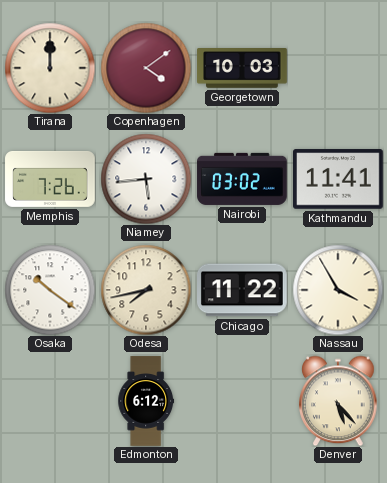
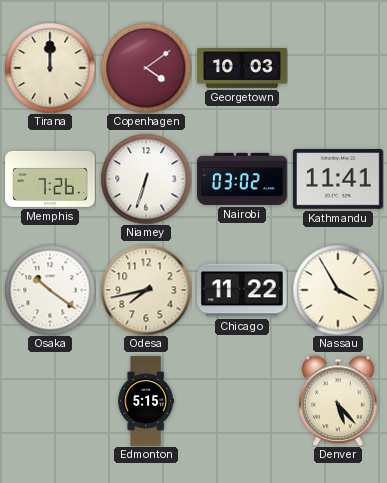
Niamey: 5:44 -> 6:33
Edmonton: 6:12 -> 5:15
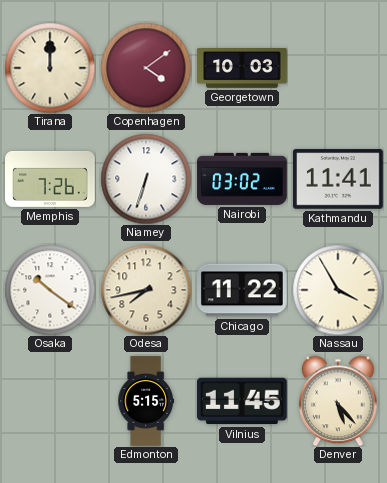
Vilnius: none -> 11:45
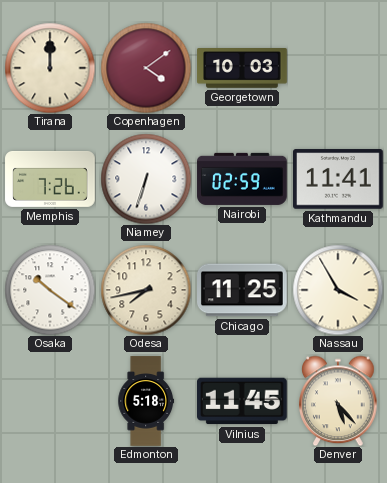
Nairobi: 03:02 -> 02:59
Chicago: 11:22 -> 11:25
Edmonton: 5:15 -> 5:18
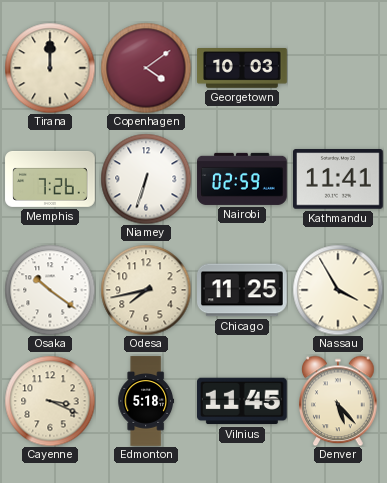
Cayenne: none -> 3:19
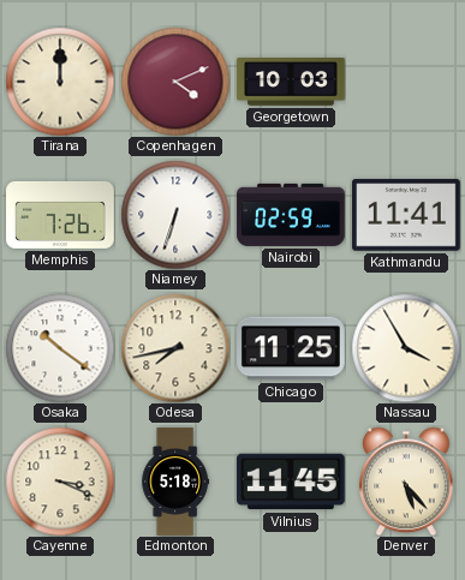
Copenhagen: 4:09 -> 4:11
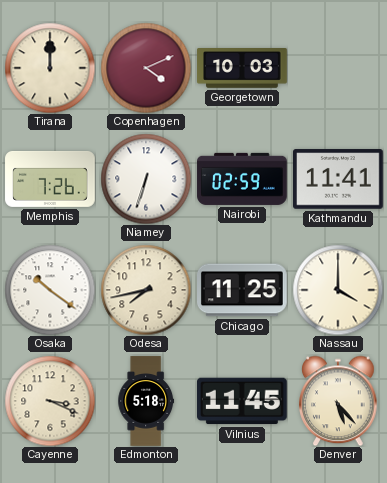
Nassau: 3:55 -> 4:00
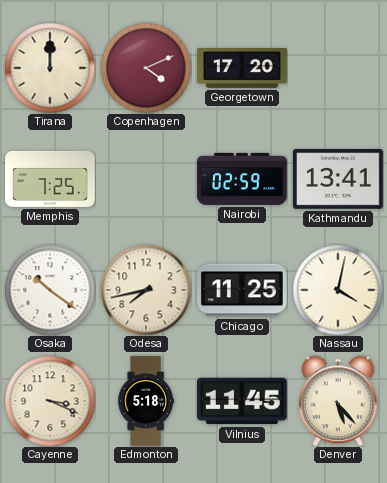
Georgetown: 10:03 -> 17:20
Memphis: 7:26 -> 7:25
Niamey: 6:33 -> none
Kathmandu: 11:41 -> 13:41
Nassau: 4:00 -> 4:02
